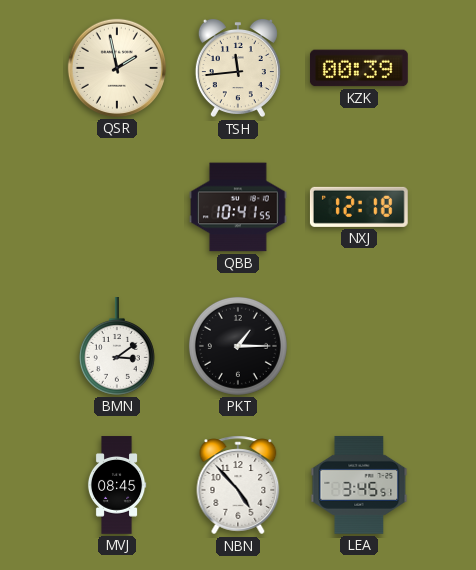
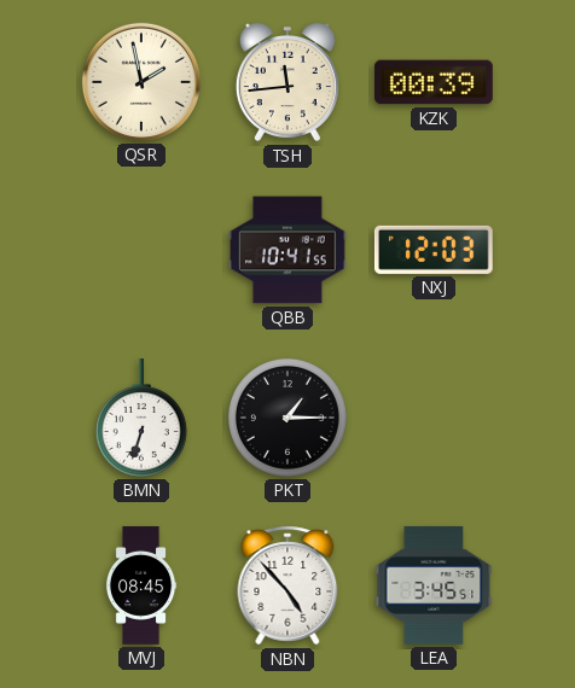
NXJ: 12:18 -> 12:03
BMN: 3:09 -> 6:33
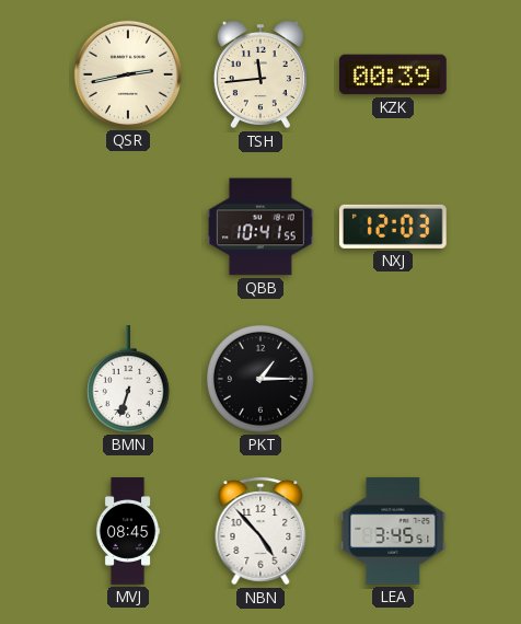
QSR: 1:58 -> 2:43
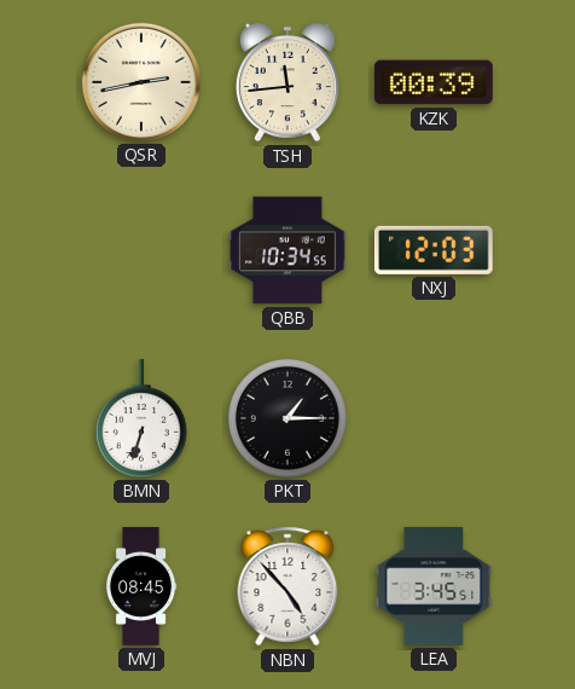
QBB: 10:41 -> 10:34
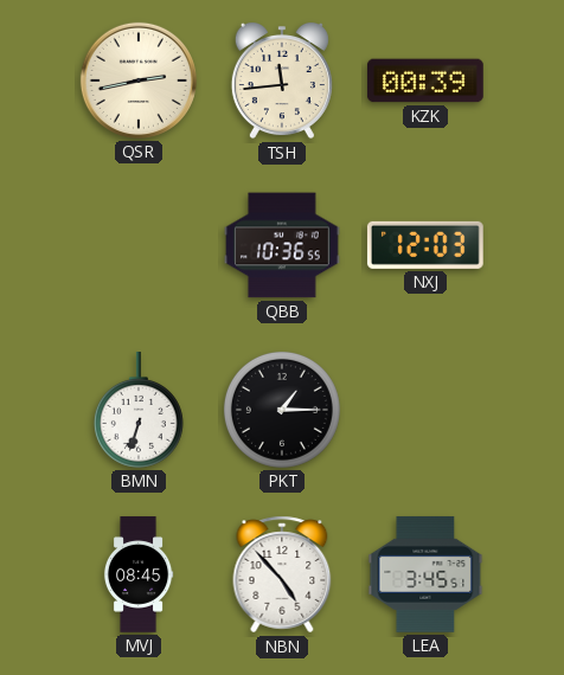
QBB: 10:34 -> 10:36
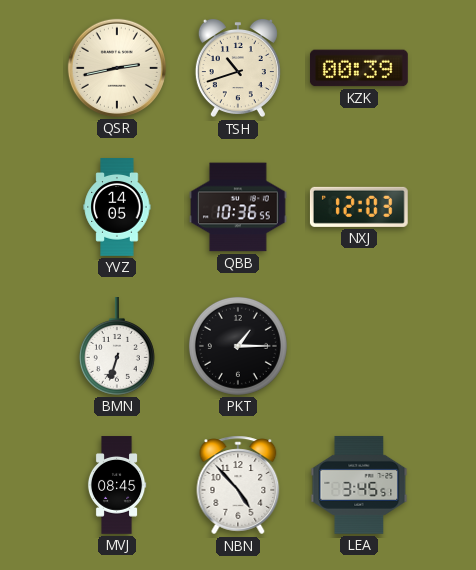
TSH: 11:44 -> 10:42
YVZ: none -> 14:05
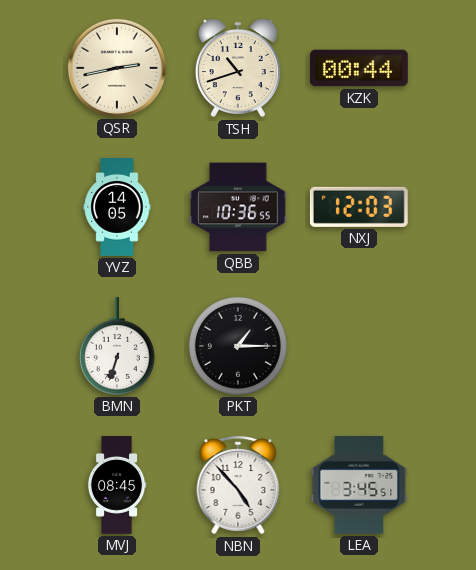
KZK: 00:39 -> 00:44
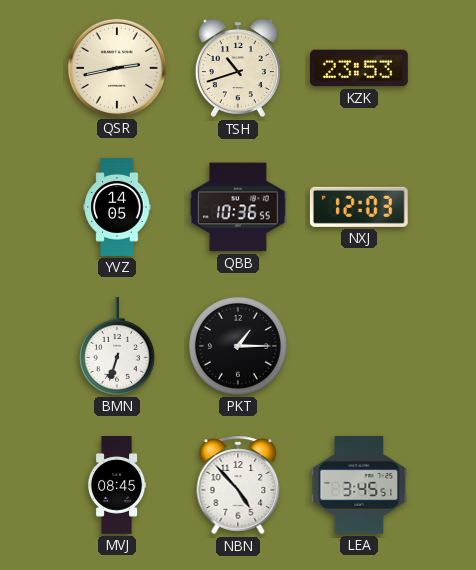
KZK: 00:44 -> 23:53
